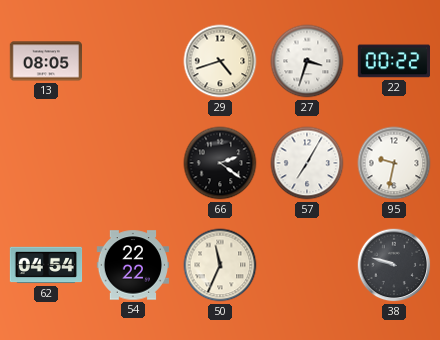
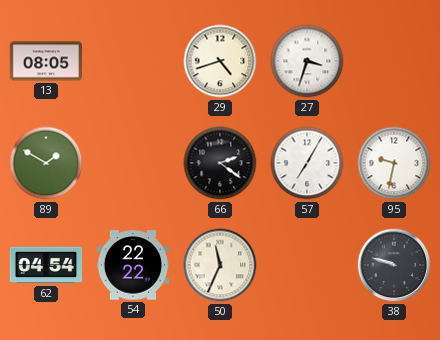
22: 00:22 -> none
89: none -> 1:50
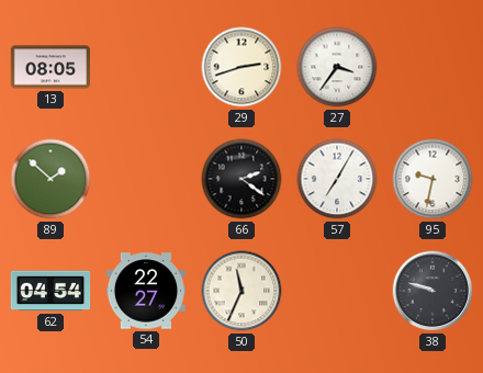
29: 4:42 -> 2:42
27: 3:33 -> 3:36
89: 1:50 -> 1:52
54: 22:22 -> 22:27
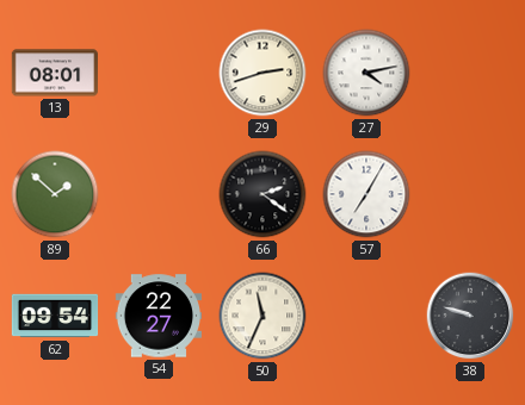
13: 08:05 -> 08:01
27: 3:36 -> 4:13
95: 9:32 -> none
62: 04:54 -> 09:54
